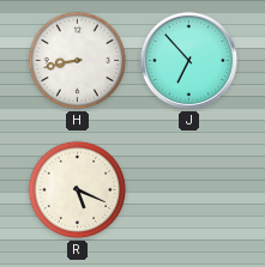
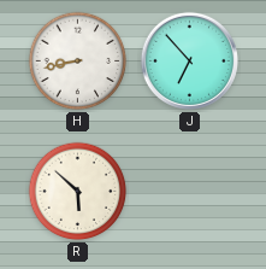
R: 5:19 -> 5:52
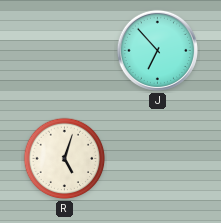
H: 8:43 -> none
R: 5:52 -> 5:03
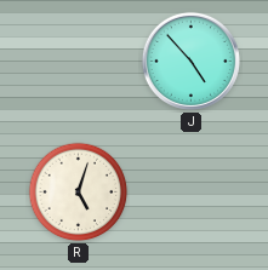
J: 6:53 -> 4:53
